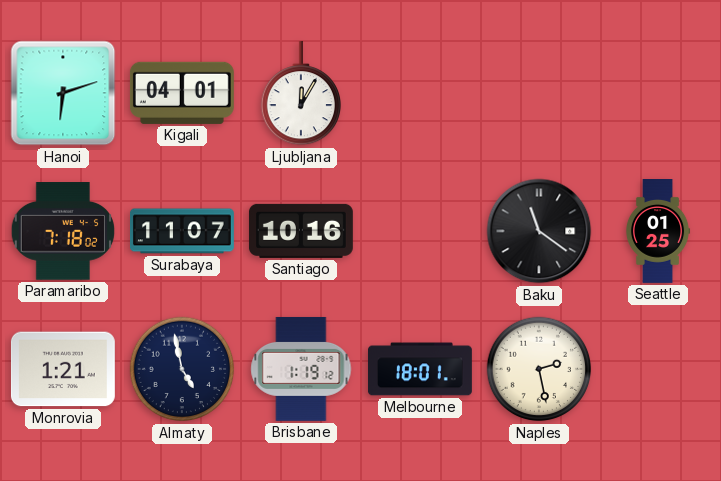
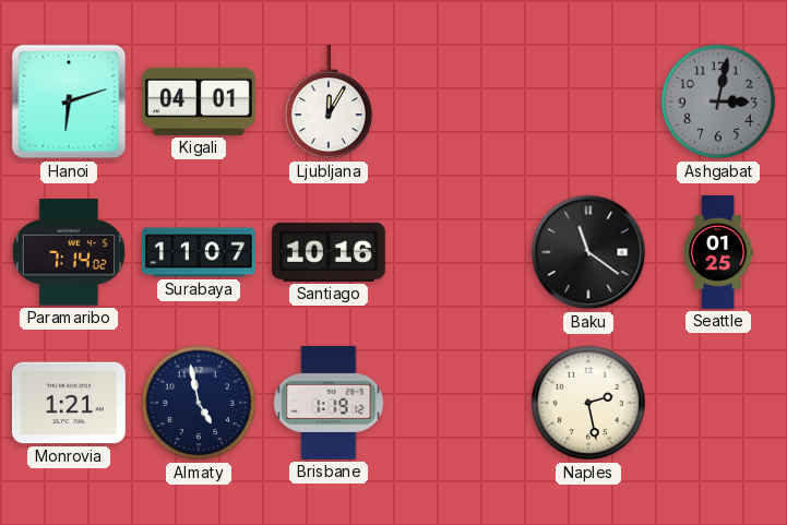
Ashgabat: none -> 3:02
Paramaribo: 7:18 -> 7:14
Melbourne: 18:01 -> none
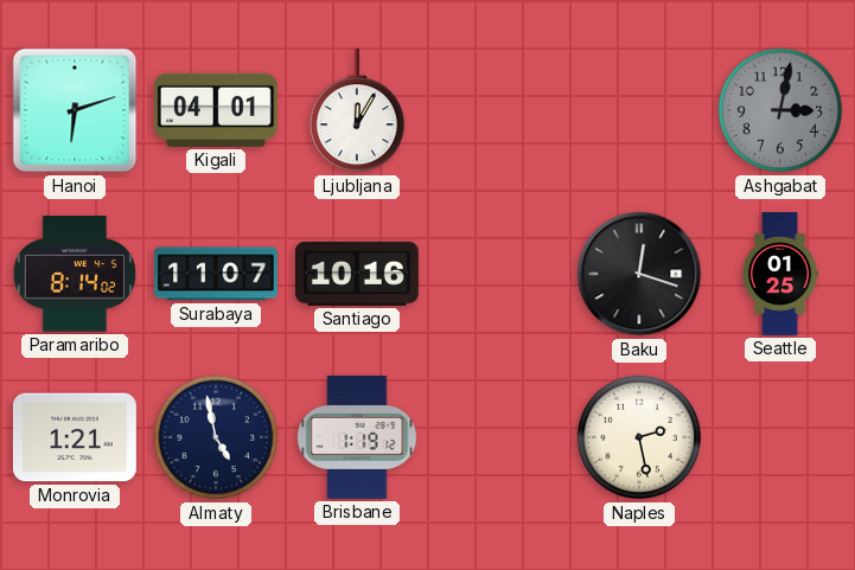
Paramaribo: 7:14 -> 8:14
Baku: 11:21 -> 12:18
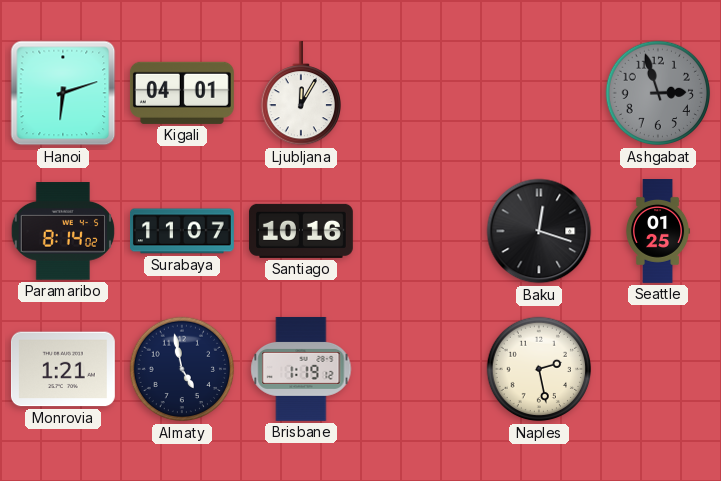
Ashgabat: 3:02 -> 2:57
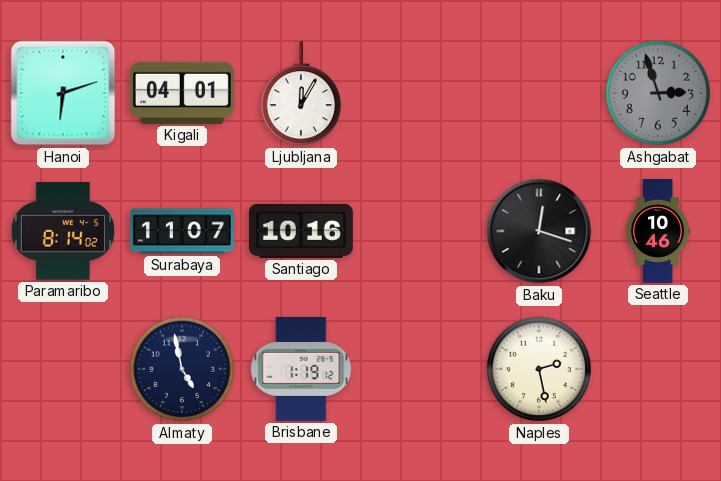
Seattle: 01:25 -> 10:46
Monrovia: 1:21 -> none
